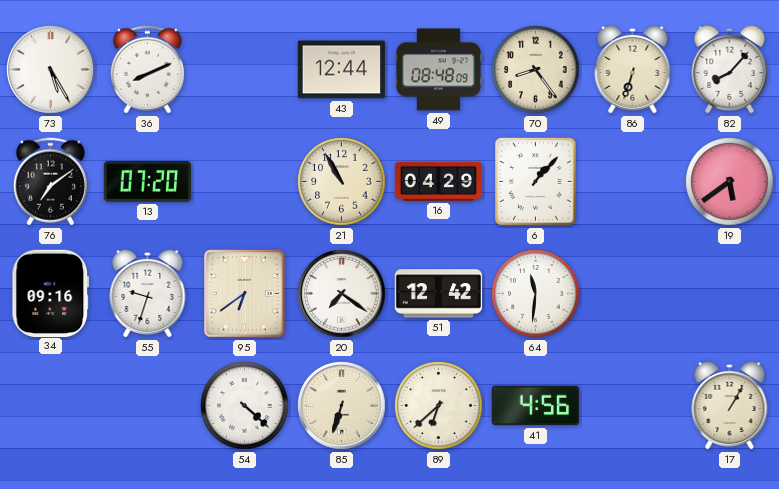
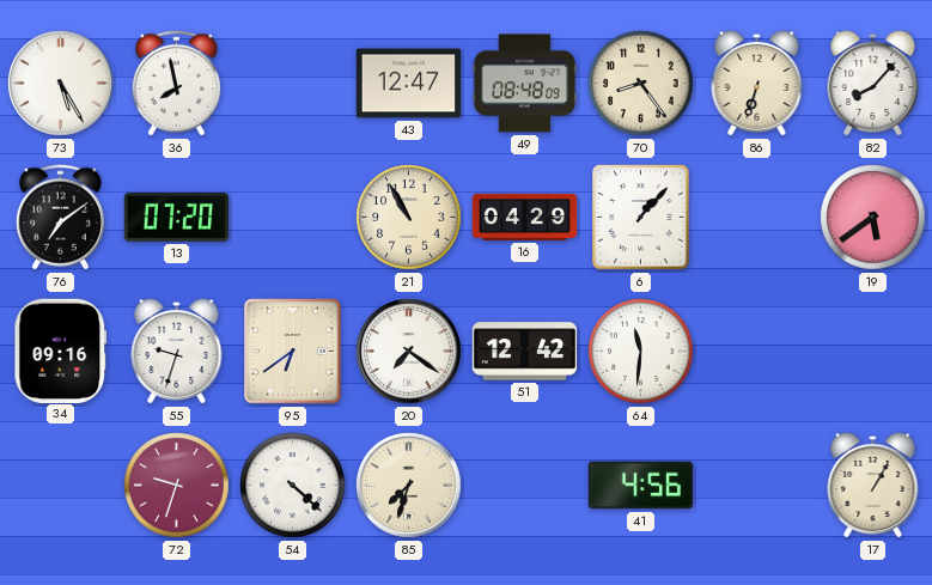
36: 8:11 -> 7:58
43: 12:44 -> 12:47
72: none -> 9:33
85: 6:33 -> 7:33
89: 6:38 -> none
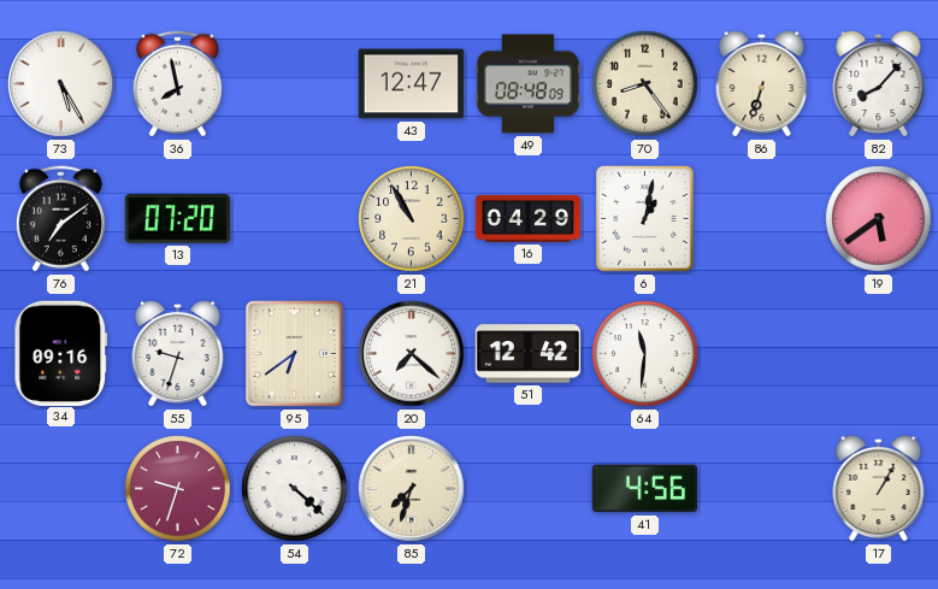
6: 1:07 -> 1:02
20: 7:21 -> 7:22
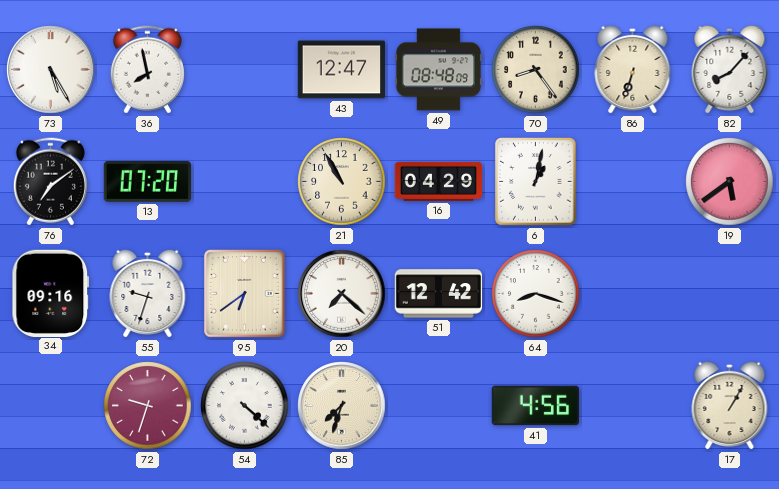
64: 11:31 -> 8:18
